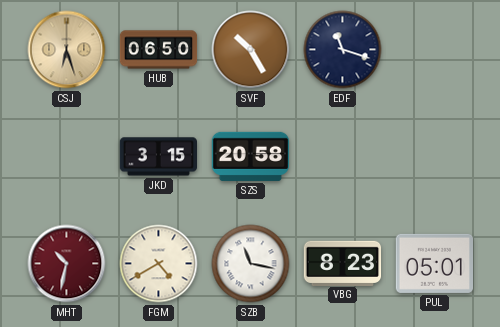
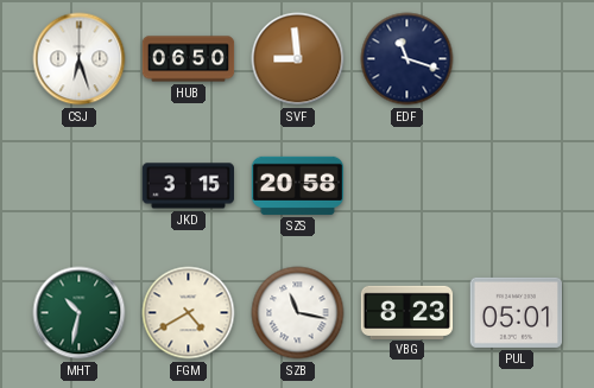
CSJ dial: champagne -> white
SVF: 10:25 -> 8:59
MHT dial: burgundy -> green
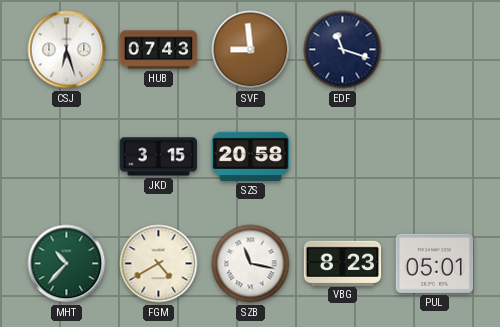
HUB: 06:50 -> 07:43
MHT: 10:32 -> 10:37
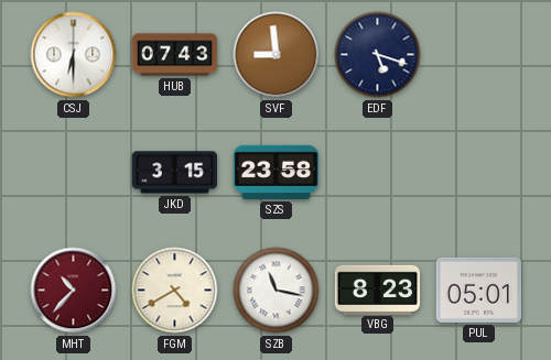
CSJ: 6:27 -> 6:30
EDF: 11:18 -> 5:18
SZS: 20:58 -> 23:58
MHT dial: green -> burgundy
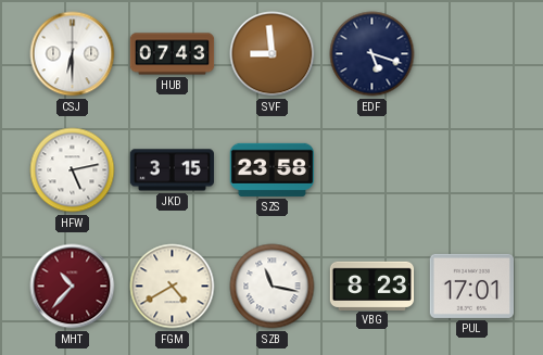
HFW: none -> 5:13
PUL: 05:01 -> 17:01
